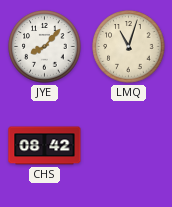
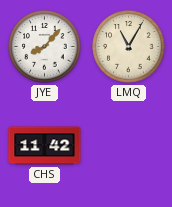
LMQ: 11:03 -> 11:05
CHS: 08:42 -> 11:42
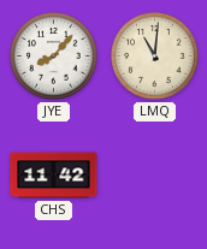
LMQ: 11:05 -> 11:01
